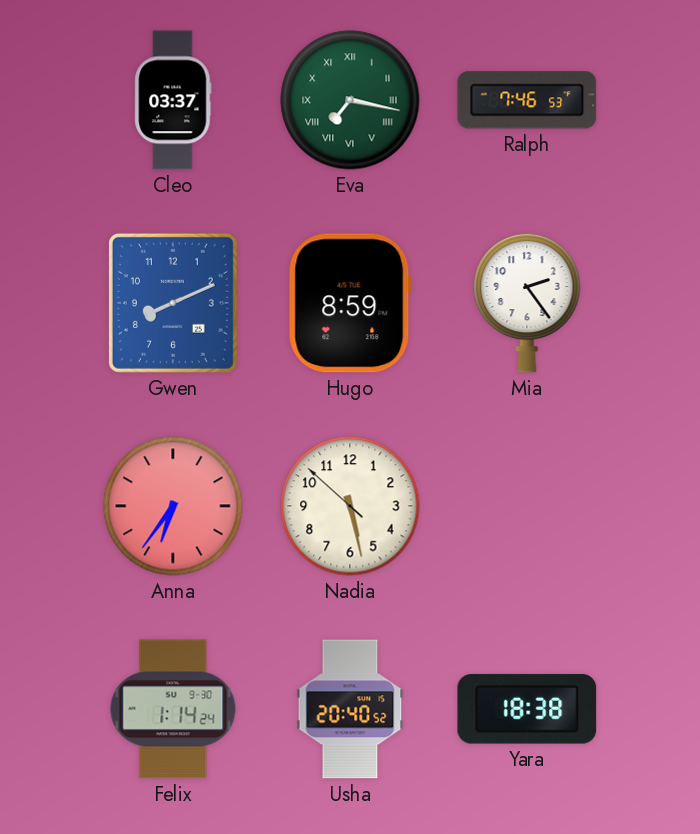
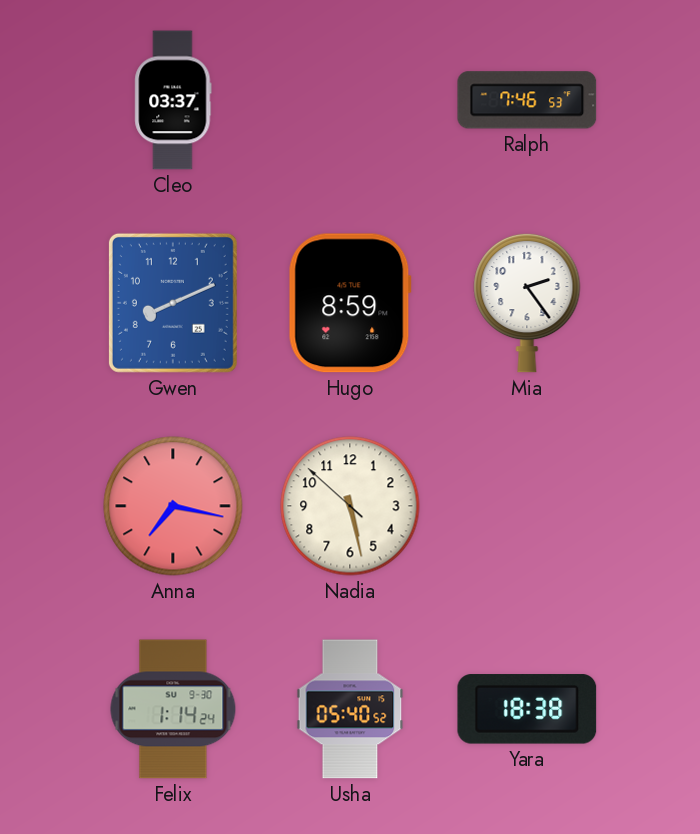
Eva: 7:17 -> none
Anna: 6:36 -> 7:17
Usha: 20:40 -> 05:40
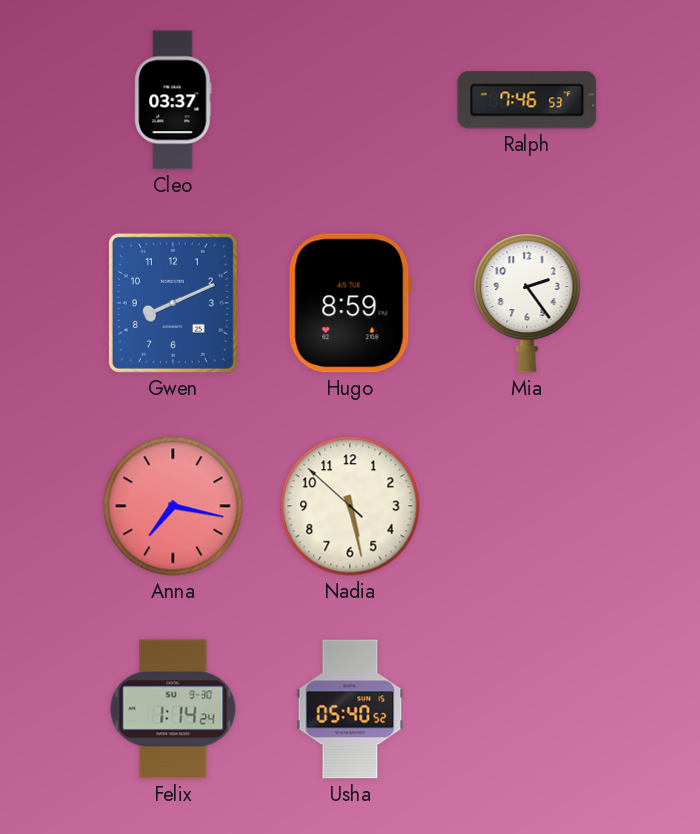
Yara: 18:38 -> none
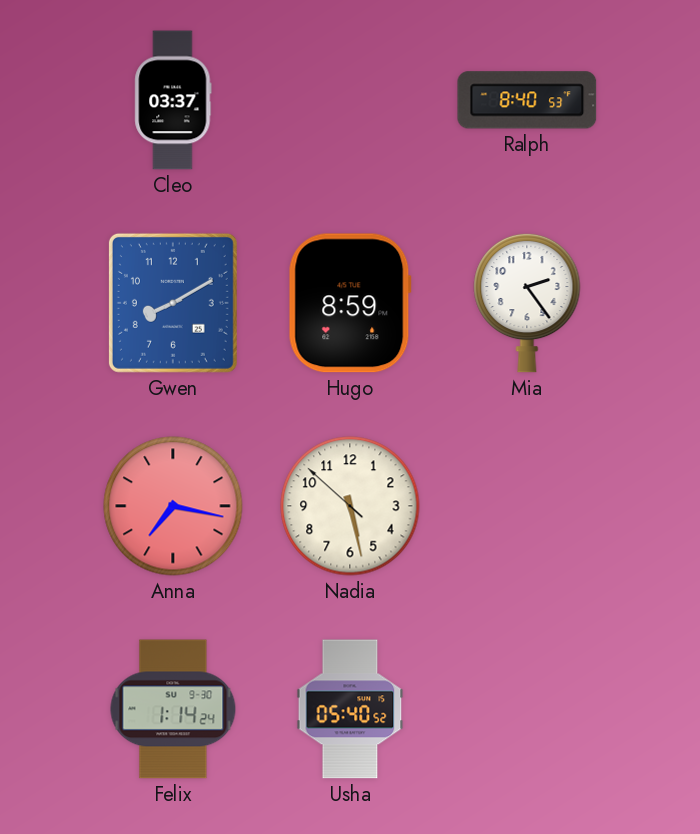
Ralph: 7:46 -> 8:40
Gwen: 8:11 -> 8:10
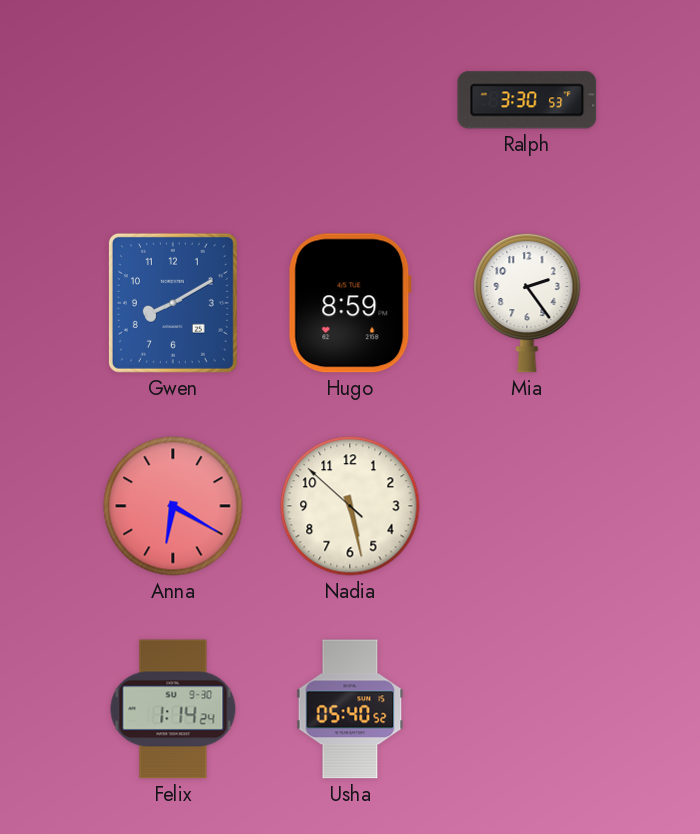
Cleo: 03:37 -> none
Ralph: 8:40 -> 3:30
Anna: 7:17 -> 6:20
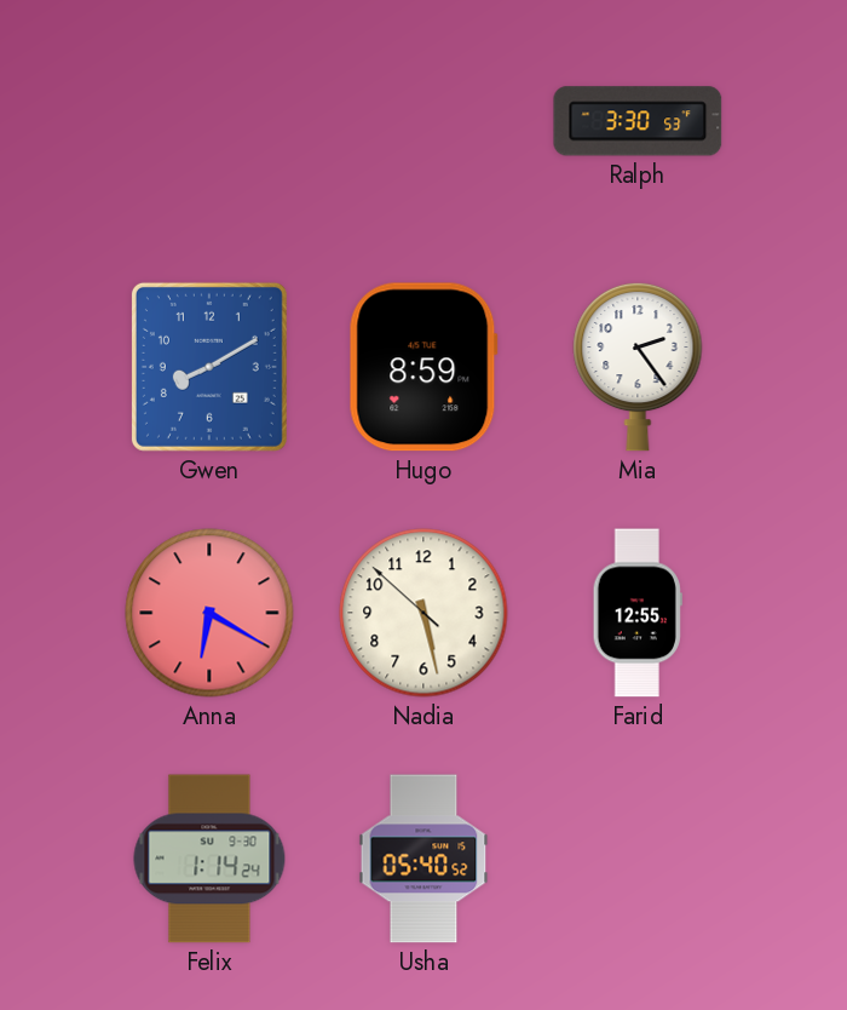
Farid: none -> 12:55
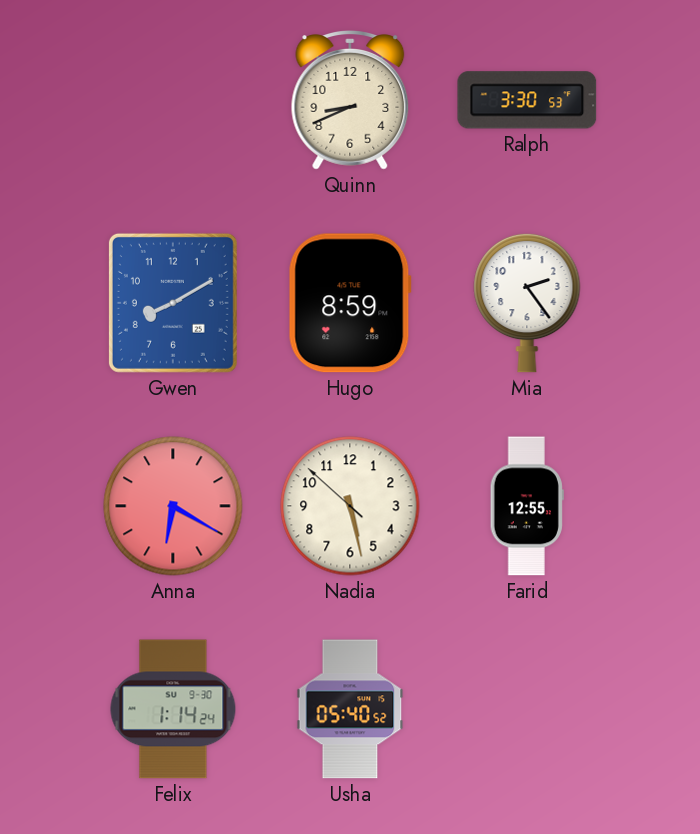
Quinn: none -> 8:41
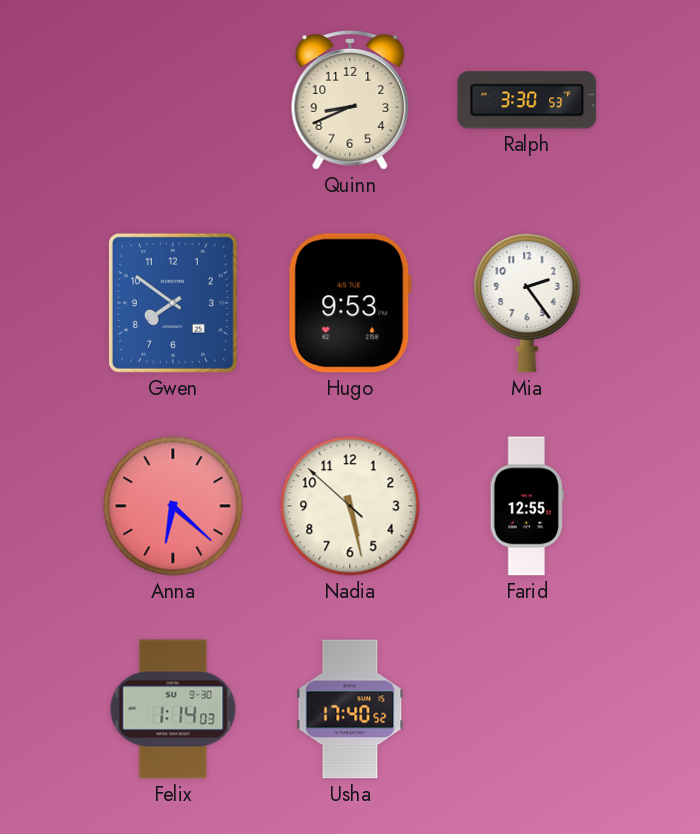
Gwen: 8:10 -> 7:51
Hugo: 8:59 -> 9:53
Anna: 6:20 -> 6:22
Felix: 1:14:24 -> 1:14:03
Usha: 05:40 -> 17:40
